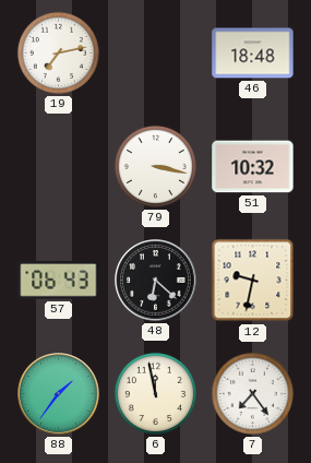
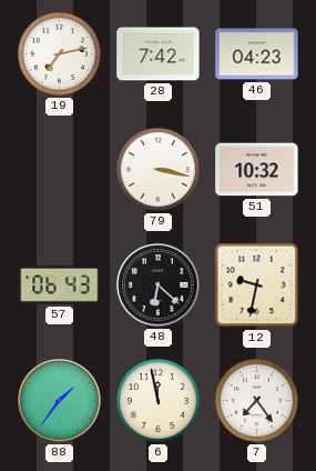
28: none -> 7:42
46: 18:48 -> 04:23
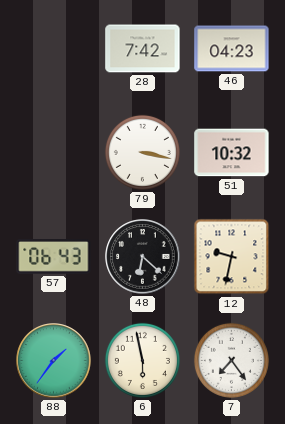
19: 7:13 -> none
6: 11:58 -> 5:58
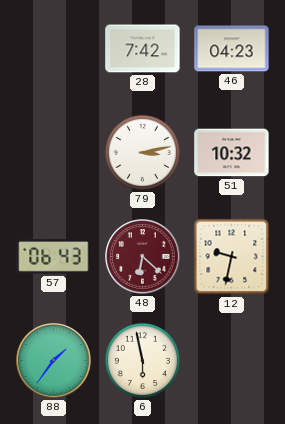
79: 3:17 -> 3:13
48 dial: black -> burgundy
7: 7:24 -> none
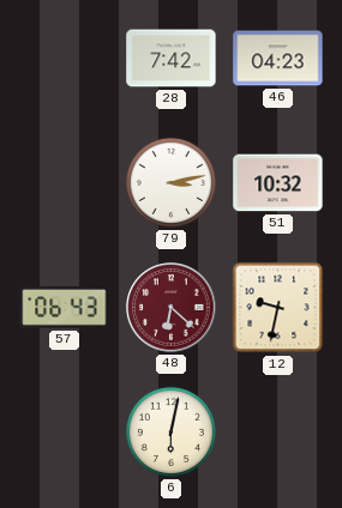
88: 1:36 -> none
6: 5:58 -> 6:02
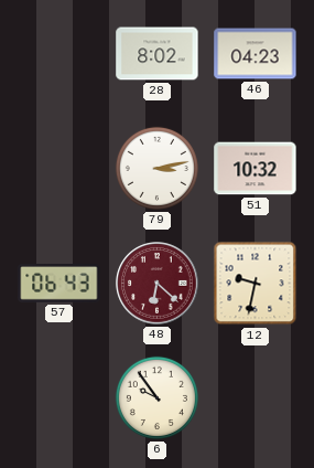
28: 7:42 -> 8:02
6: 6:02 -> 9:54
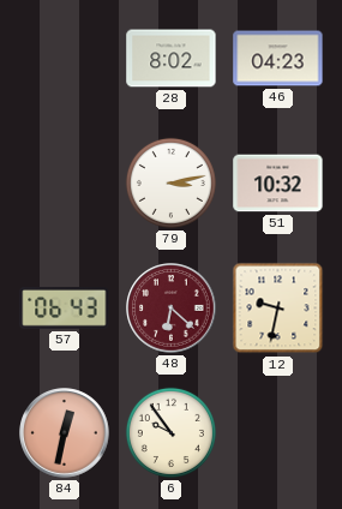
84: none -> 12:32
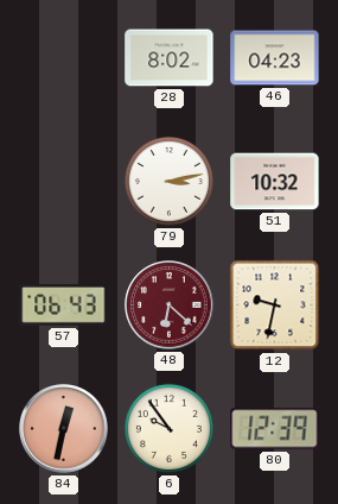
80: none -> 12:39
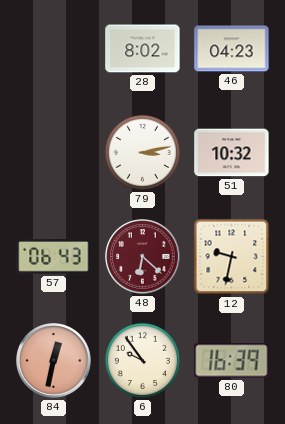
80: 12:39 -> 16:39
